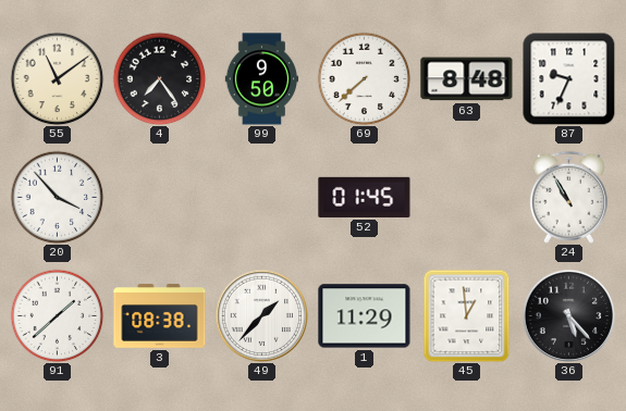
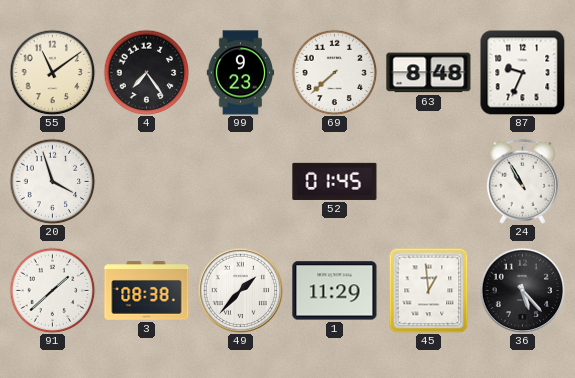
99: 9:50 -> 9:23
20: 3:53 -> 3:57
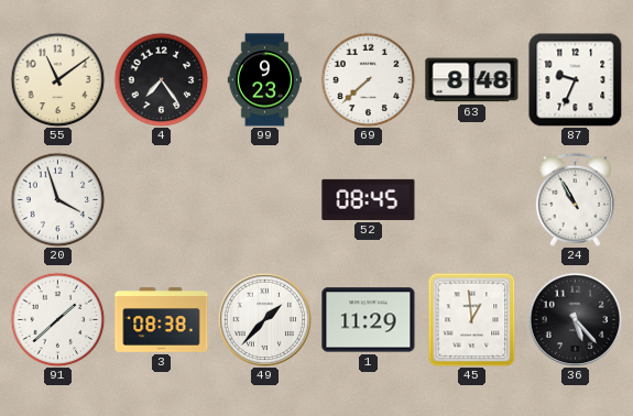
52: 01:45 -> 08:45
